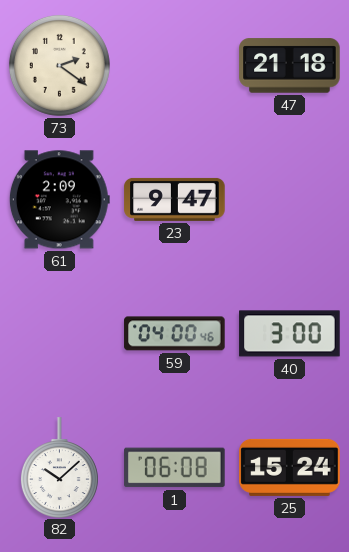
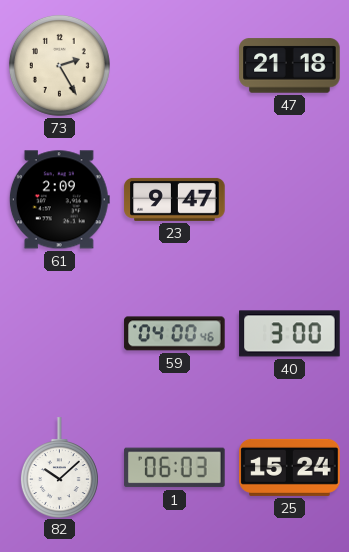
73: 2:21 -> 2:25
1: 06:08 -> 06:03
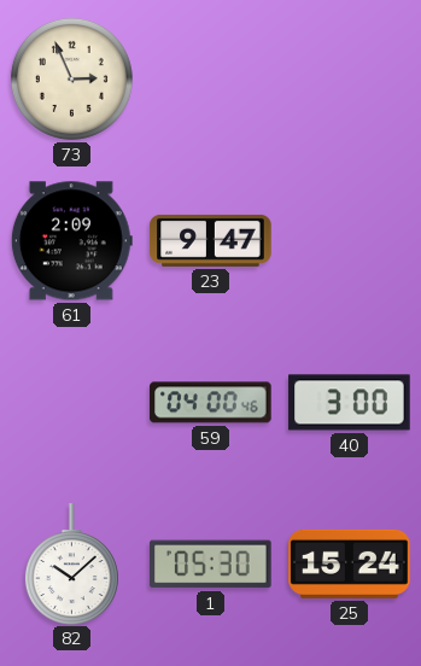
73: 2:25 -> 2:56
47: 21:18 -> none
1: 06:03 -> 05:30
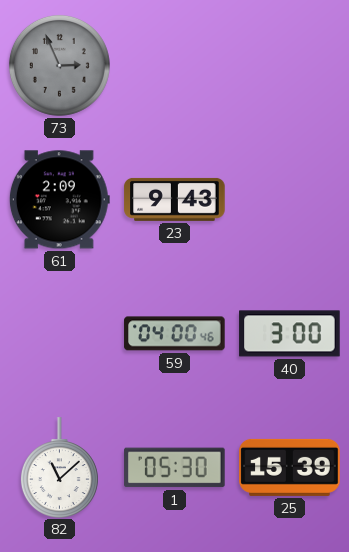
73 dial: cream -> grey
23: 9:47 -> 9:43
82: 10:08 -> 11:08
25: 15:24 -> 15:39
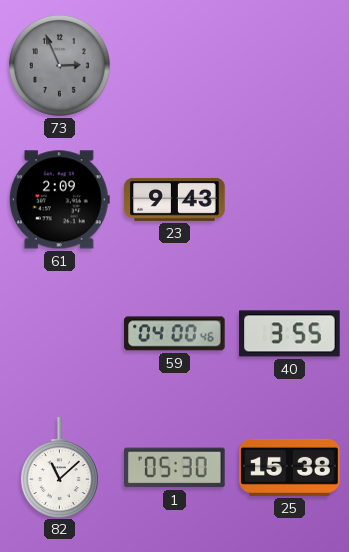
40: 3:00 -> 3:55
25: 15:39 -> 15:38
